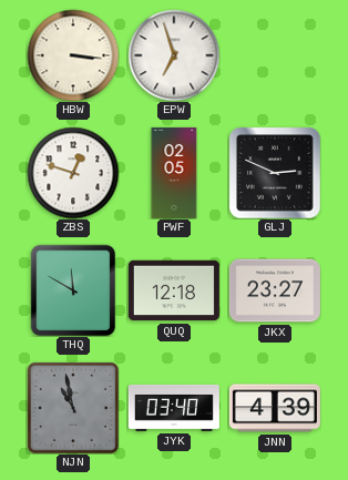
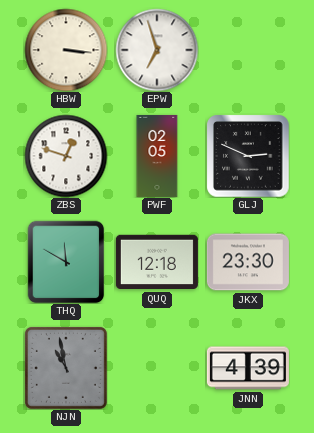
JKX: 23:27 -> 23:30
JYK: 03:40 -> none
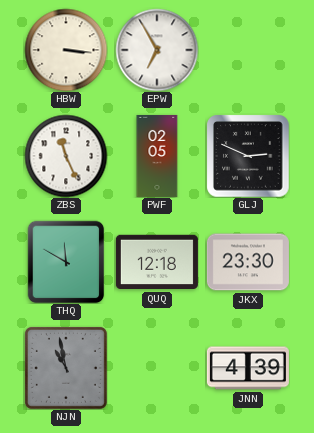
EPW: 6:57 -> 6:55
ZBS: 12:48 -> 11:26
